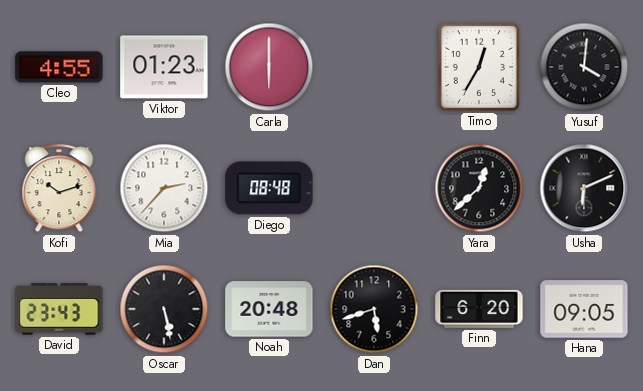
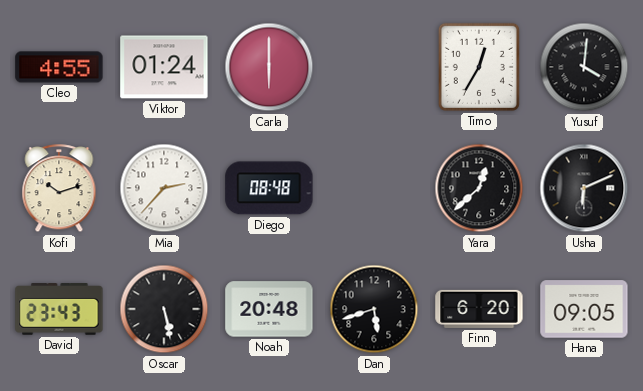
Viktor: 01:23 -> 01:24
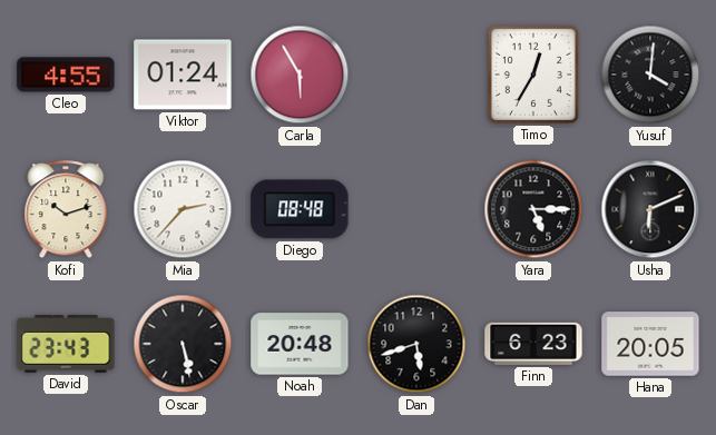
Carla: 6:00 -> 5:55
Yara: 12:38 -> 5:15
Finn: 6:20 -> 6:23
Hana: 09:05 -> 20:05
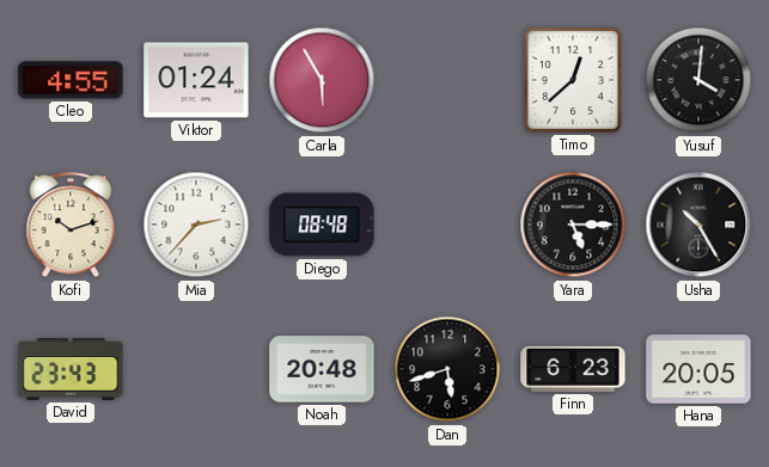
Timo: 12:35 -> 12:38
Usha: 6:11 -> 10:25
Oscar: 5:28 -> none
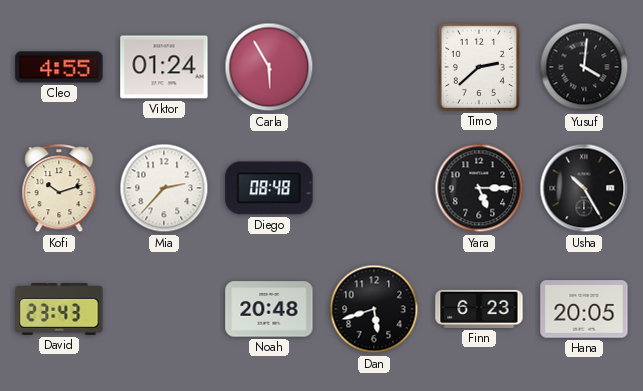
Timo: 12:38 -> 2:38
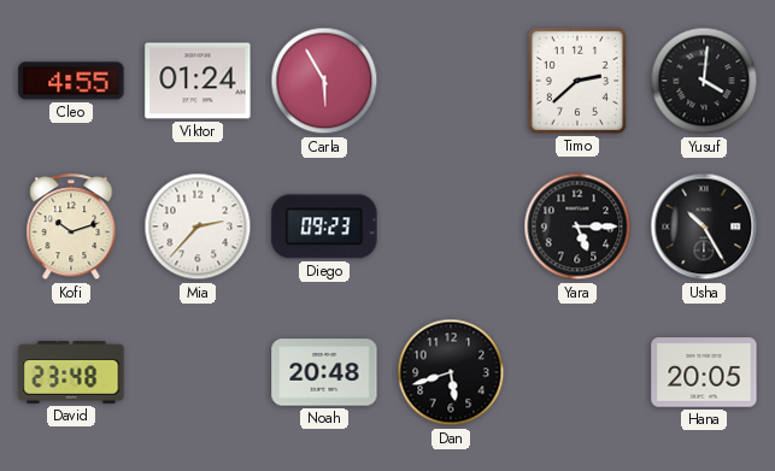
Diego: 08:48 -> 09:23
David: 23:43 -> 23:48
Finn: 6:23 -> none
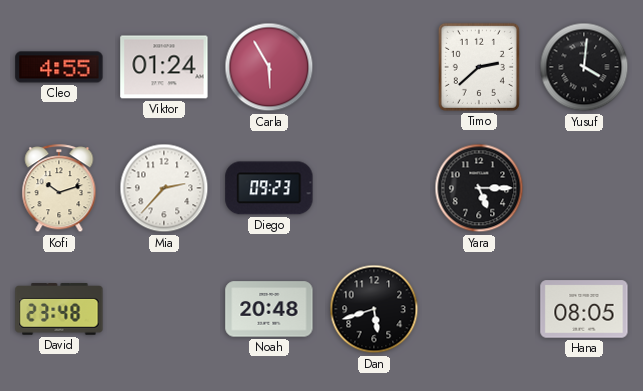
Usha: 10:25 -> none
Hana: 20:05 -> 08:05
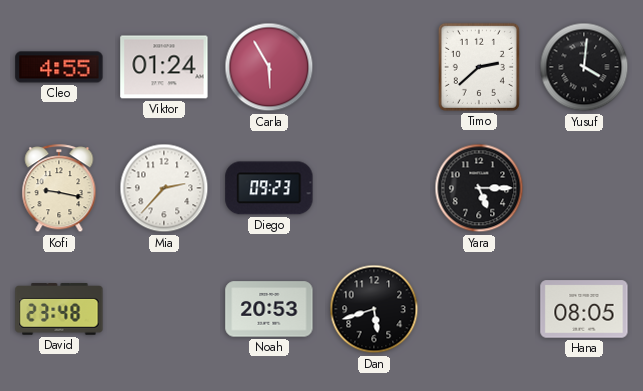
Kofi: 10:12 -> 9:17
Noah: 20:48 -> 20:53
